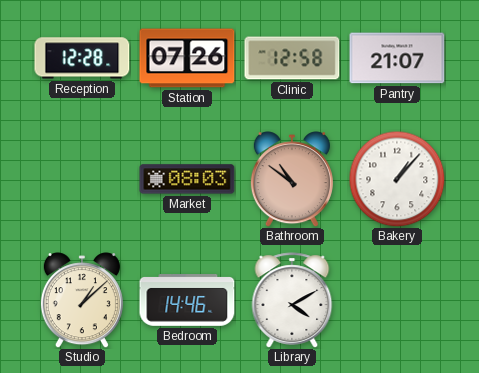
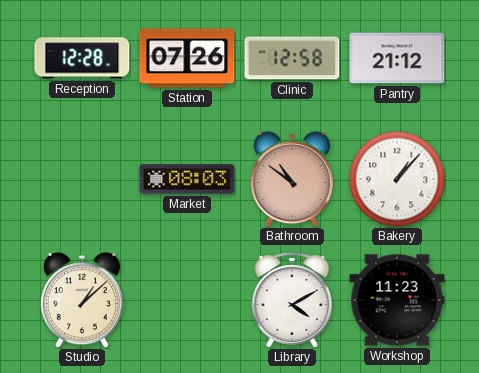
Pantry: 21:07 -> 21:12
Bedroom: 14:46 -> none
Workshop: none -> 11:23
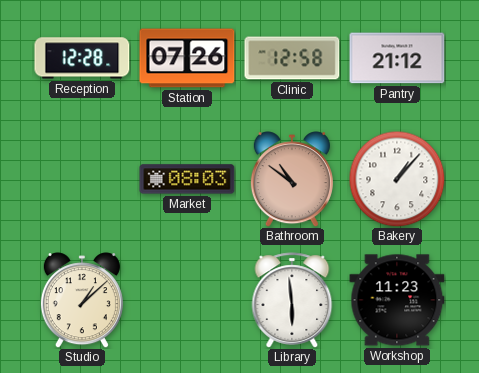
Library: 4:10 -> 5:59
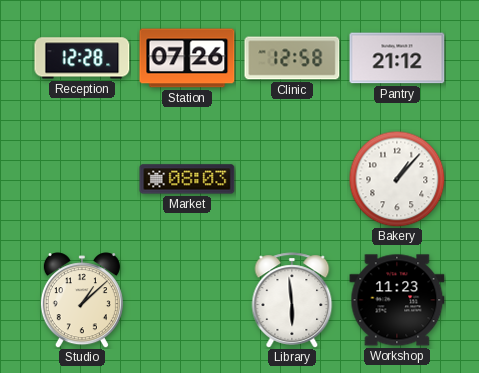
Bathroom: 10:51 -> none
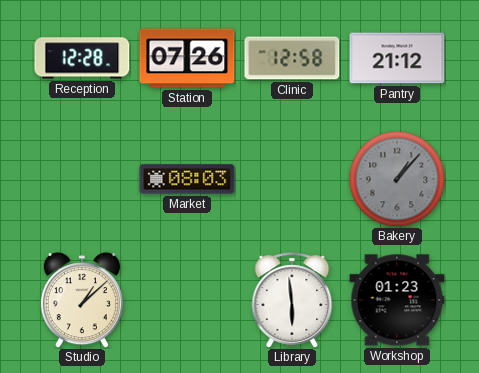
Bakery dial: white -> grey
Workshop: 11:23 -> 01:23
